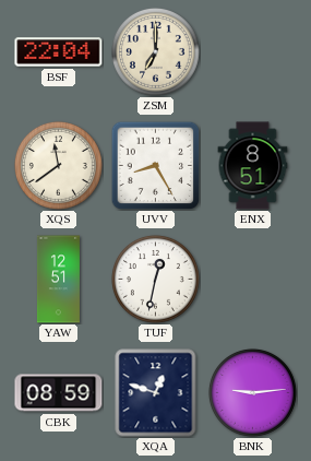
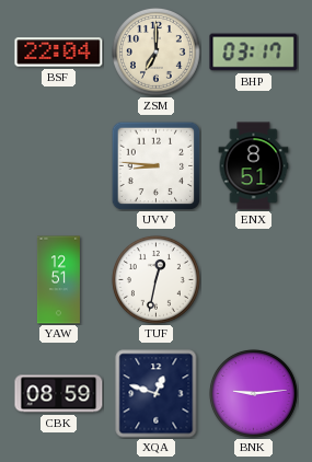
BHP: none -> 03:17
XQS: 11:39 -> none
UVV: 8:25 -> 8:46
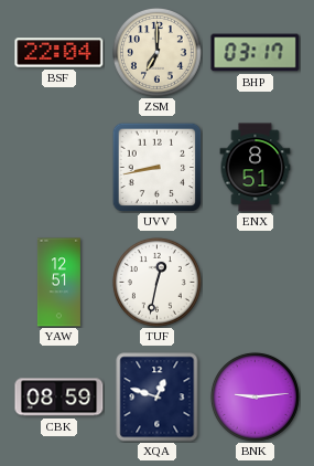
UVV: 8:46 -> 8:43
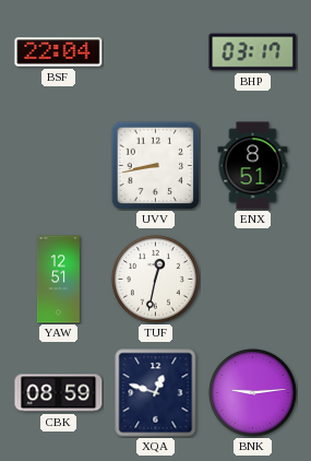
ZSM: 7:00 -> none
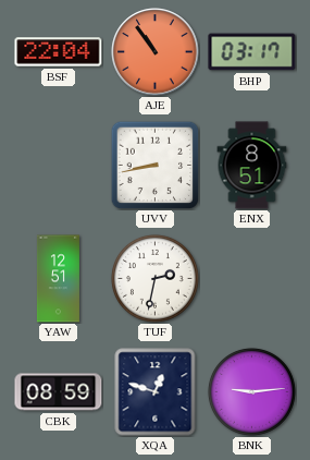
AJE: none -> 10:54
TUF: 12:32 -> 2:32
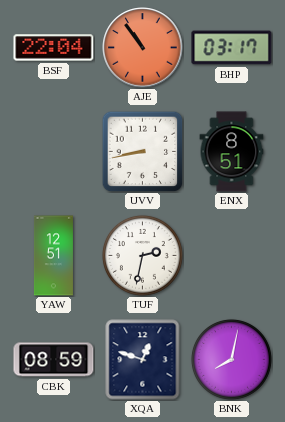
BNK: 9:14 -> 8:02
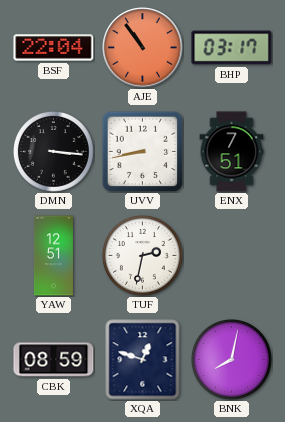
DMN: none -> 3:16
ENX: 8:51 -> 7:51
